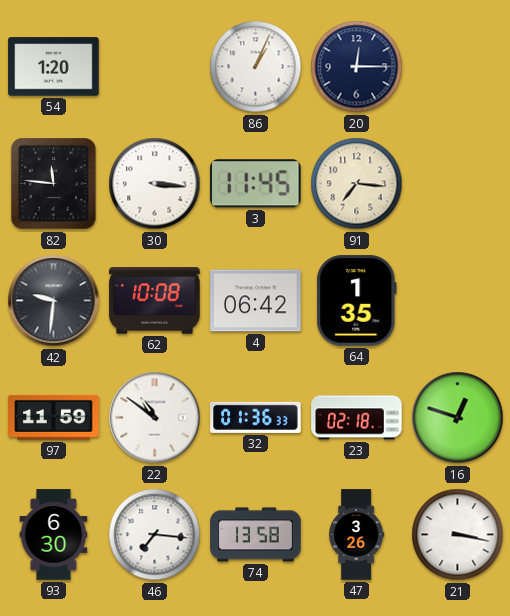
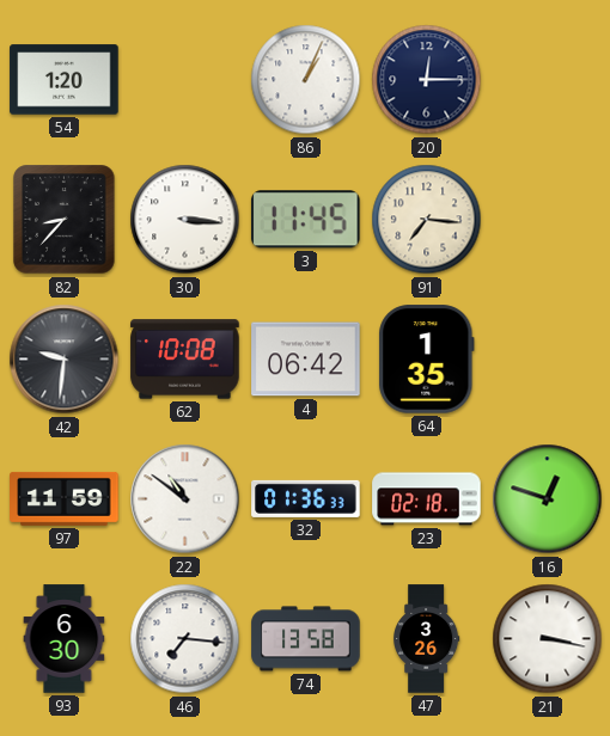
82: 11:46 -> 8:37
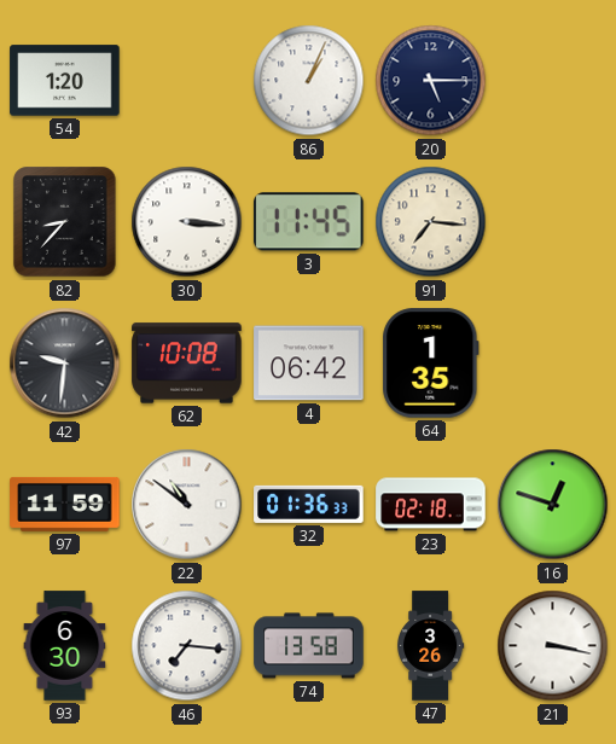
20: 12:15 -> 5:15
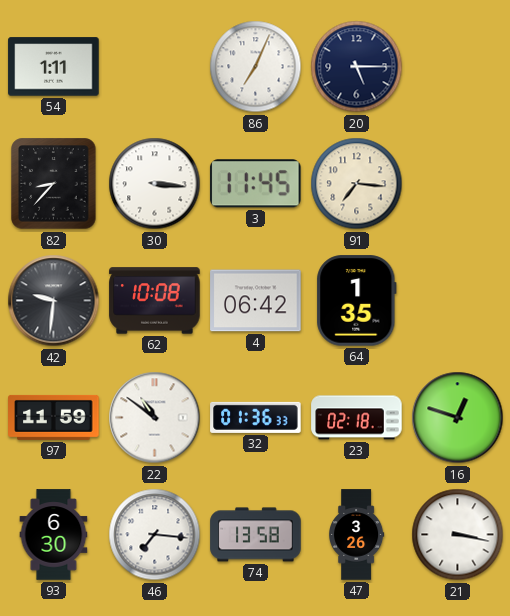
54: 1:20 -> 1:11
86: 1:04 -> 7:04
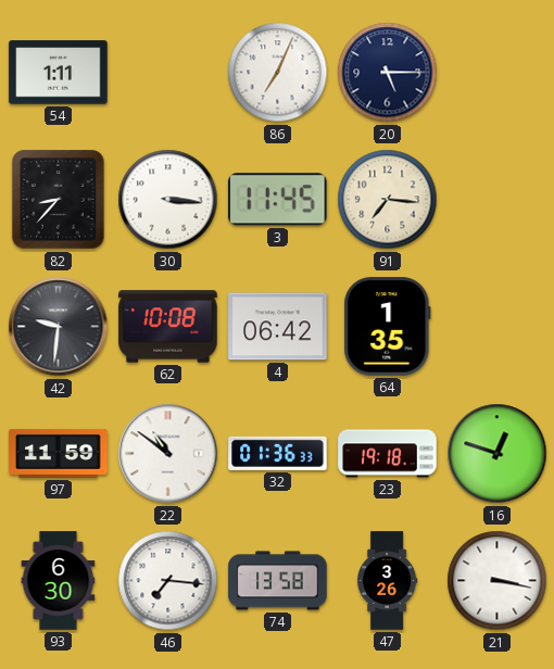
23: 02:18 -> 19:18
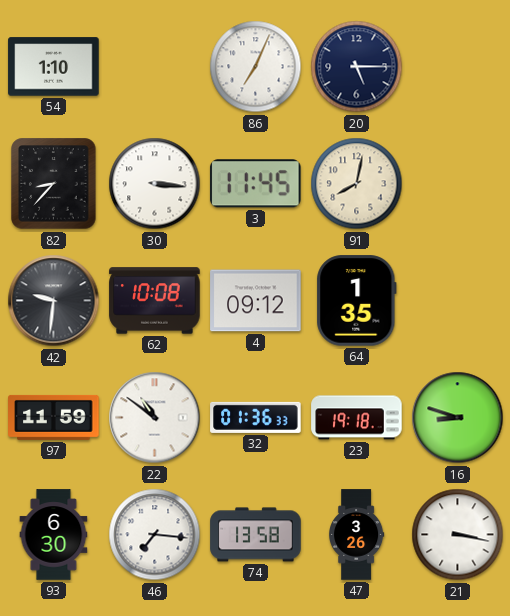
54: 1:11 -> 1:10
91: 7:16 -> 8:02
4: 06:42 -> 09:12
16: 12:48 -> 8:48
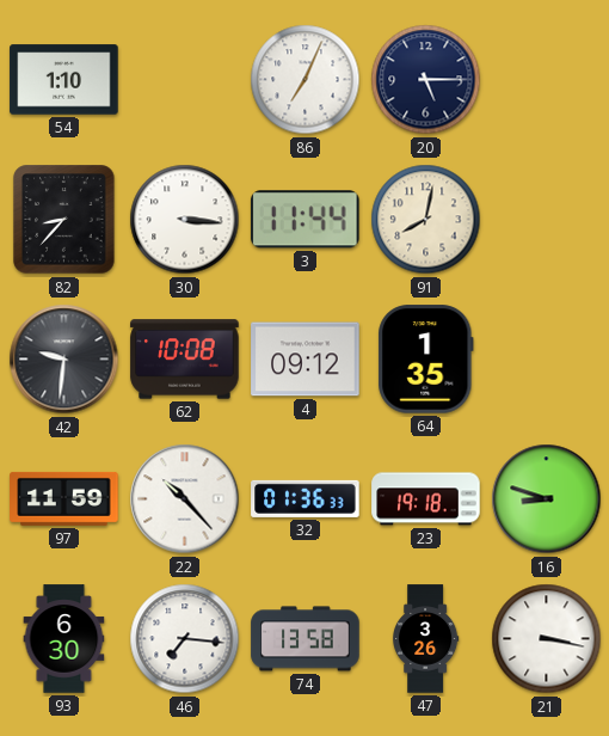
3: 11:45 -> 11:44
22: 10:51 -> 10:23
